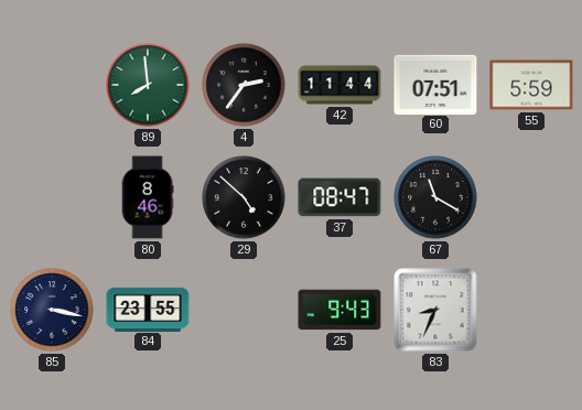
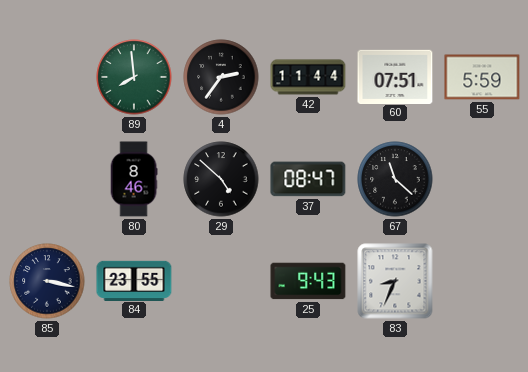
67: 11:20 -> 11:22
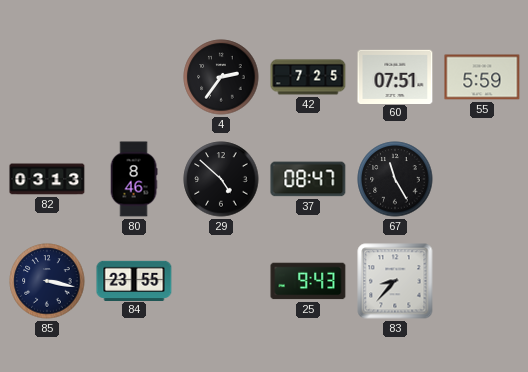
89: 7:59 -> none
42: 11:44 -> 7:25
82: none -> 03:13
67: 11:22 -> 11:25
83: 8:34 -> 8:37
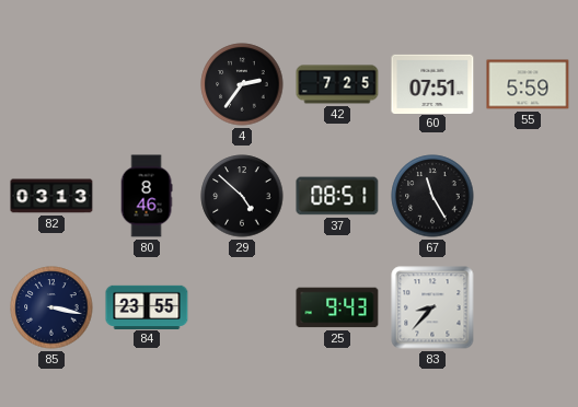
37: 08:47 -> 08:51
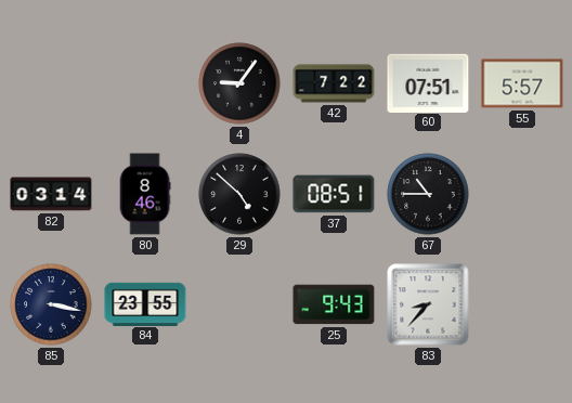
4: 2:36 -> 9:06
42: 7:25 -> 7:22
55: 5:59 -> 5:57
82: 03:13 -> 03:14
67: 11:25 -> 10:45
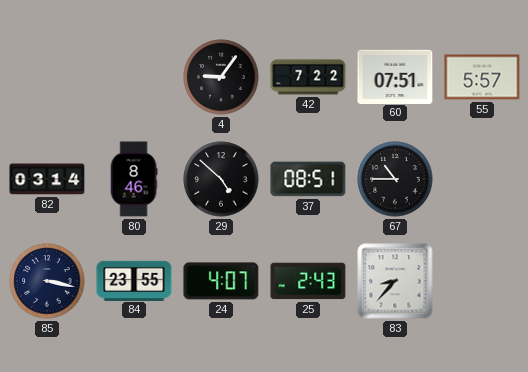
24: none -> 4:07
25: 9:43 -> 2:43
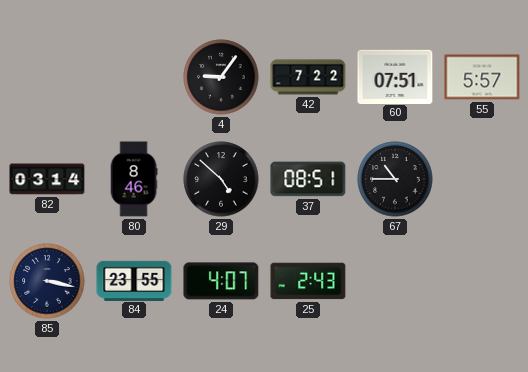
83: 8:37 -> none
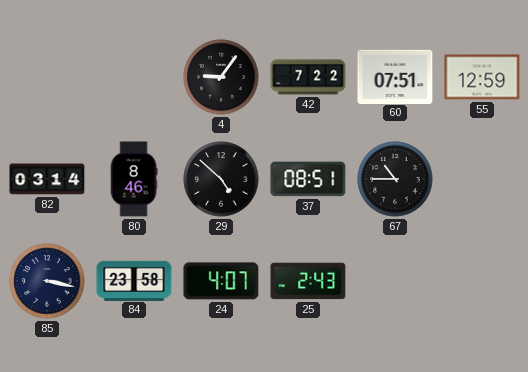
55: 5:57 -> 12:59
84: 23:55 -> 23:58
